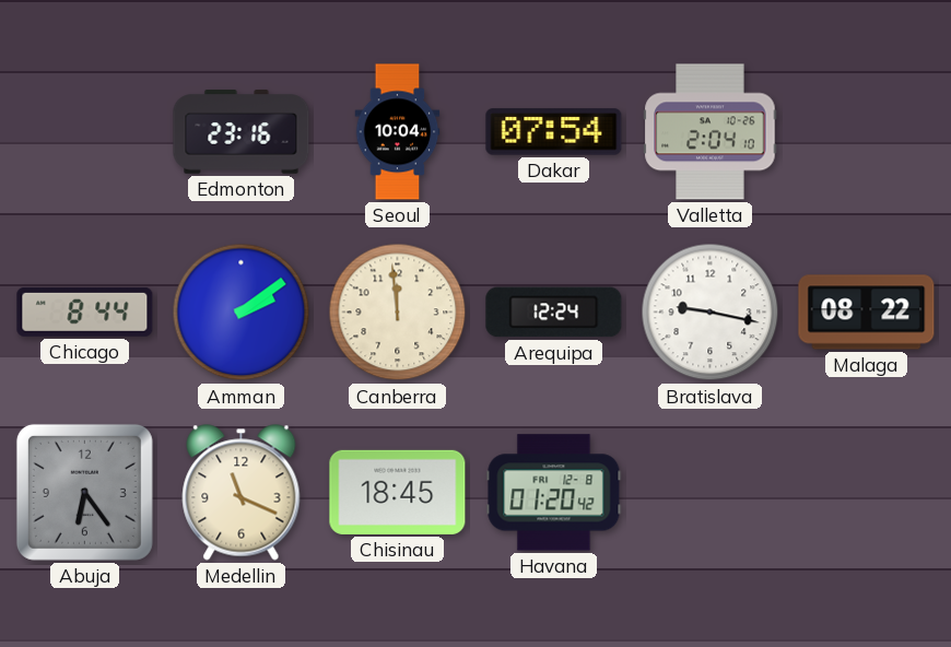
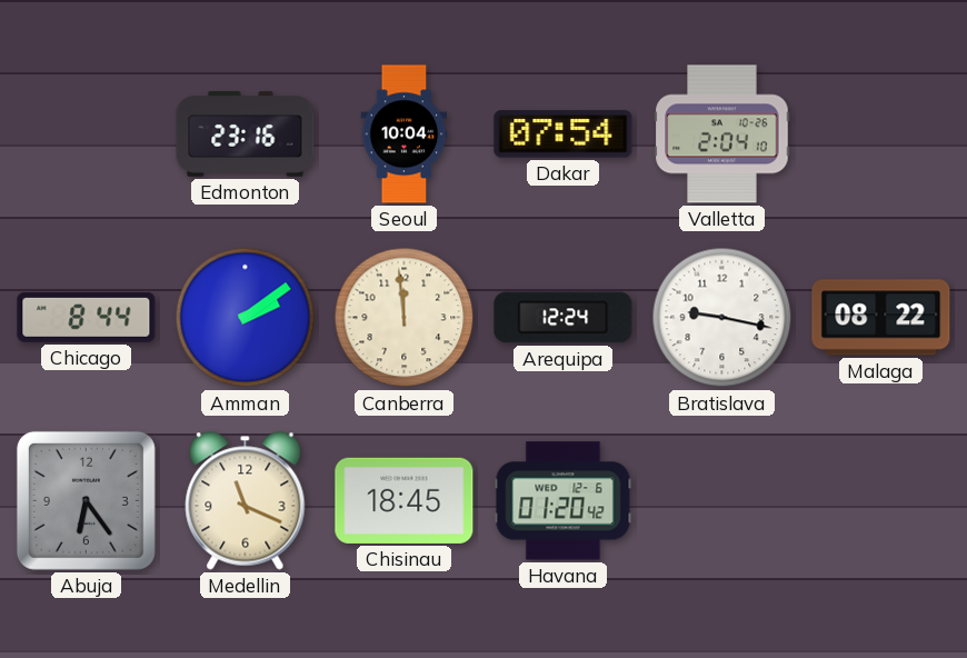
Havana date: FRI 12-8 -> WED 12-6
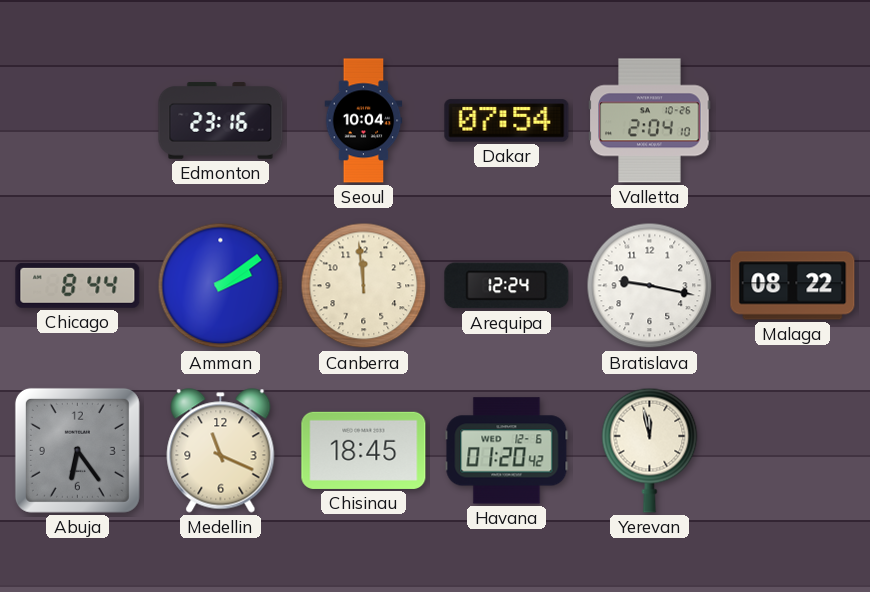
Yerevan: none -> 11:58
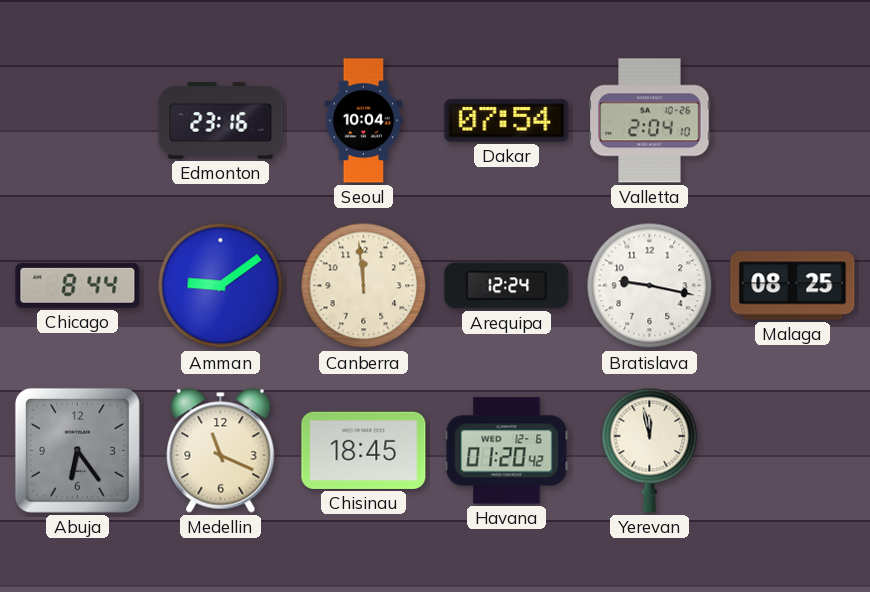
Amman: 2:09 -> 9:09
Malaga: 08:22 -> 08:25
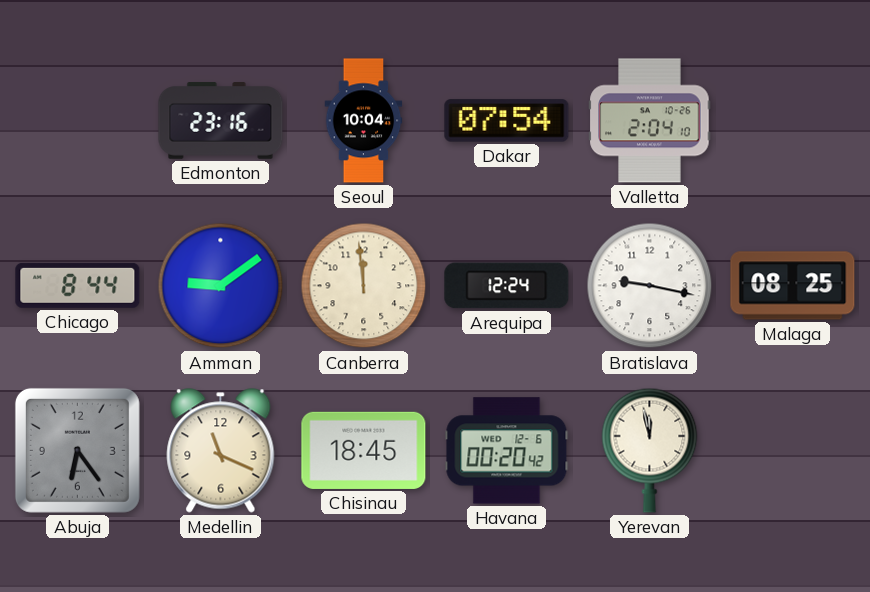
Havana: 01:20 -> 00:20
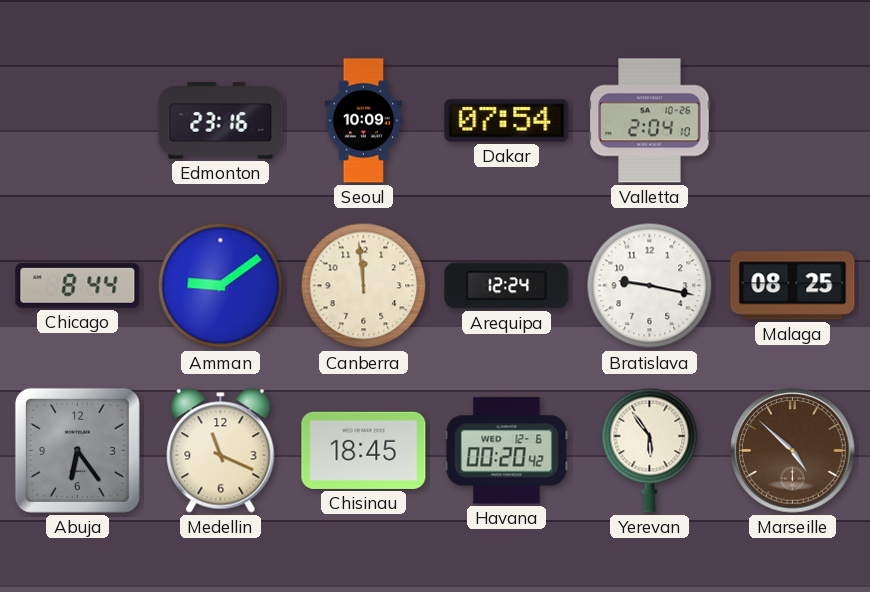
Seoul: 10:04 -> 10:09
Yerevan: 11:58 -> 5:54
Marseille: none -> 4:52
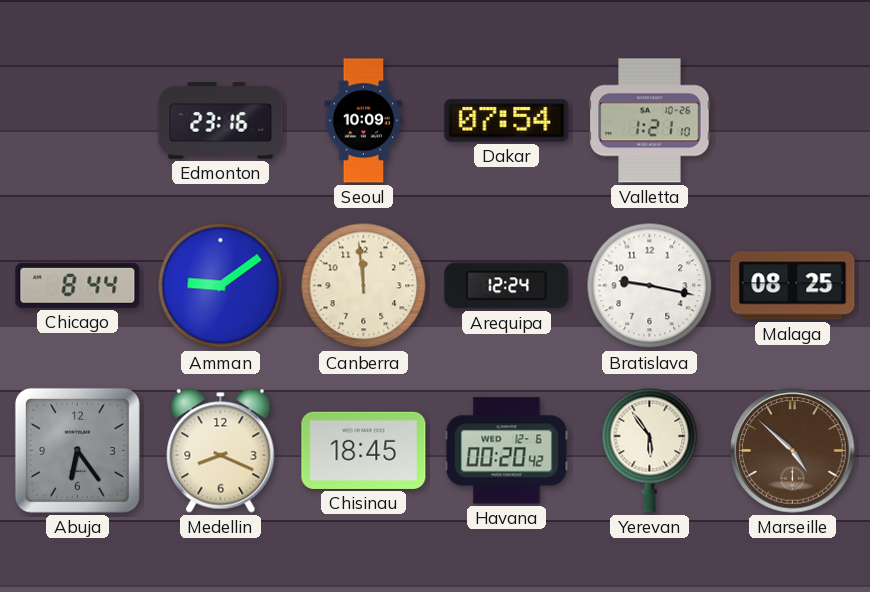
Valletta: 2:04 -> 1:21
Medellin: 11:19 -> 8:19
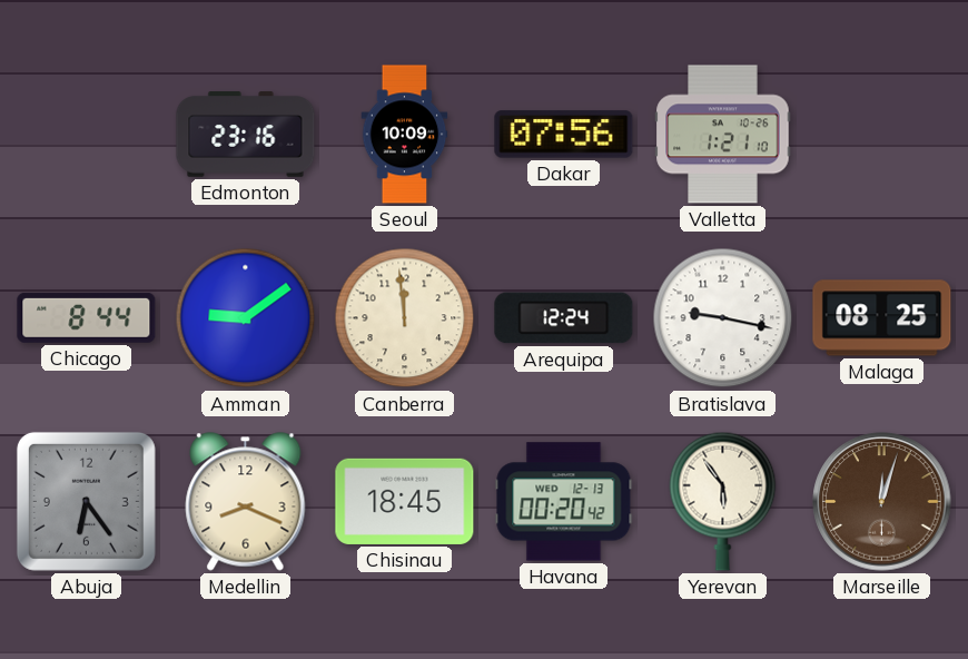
Dakar: 07:54 -> 07:56
Havana date: WED 12-6 -> WED 12-13
Marseille: 4:52 -> 12:03
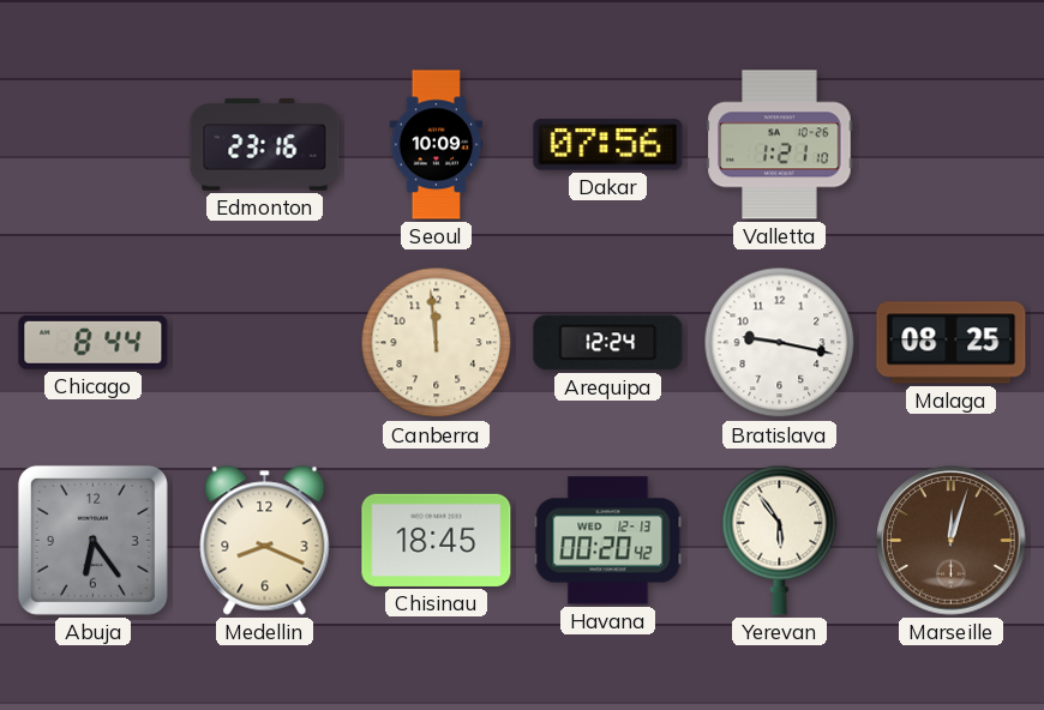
Amman: 9:09 -> none
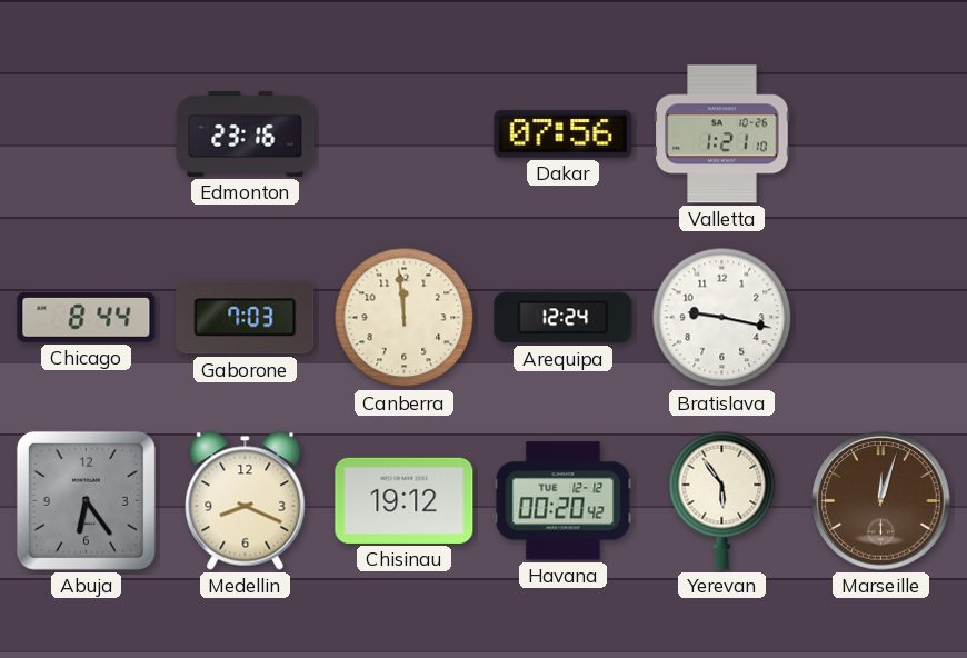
Seoul: 10:09 -> none
Gaborone: none -> 7:03
Malaga: 08:25 -> none
Chisinau: 18:45 -> 19:12
Havana date: WED 12-13 -> TUE 12-12
